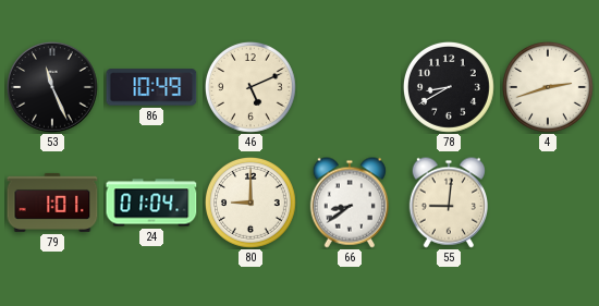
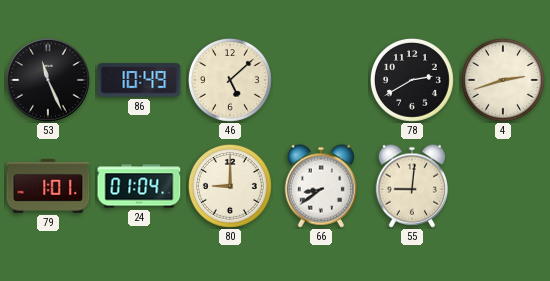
46: 5:11 -> 5:08
78: 8:40 -> 2:40
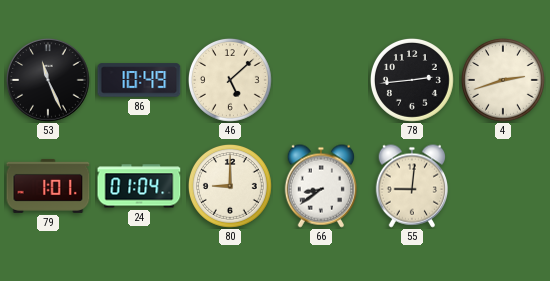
78: 2:40 -> 2:44
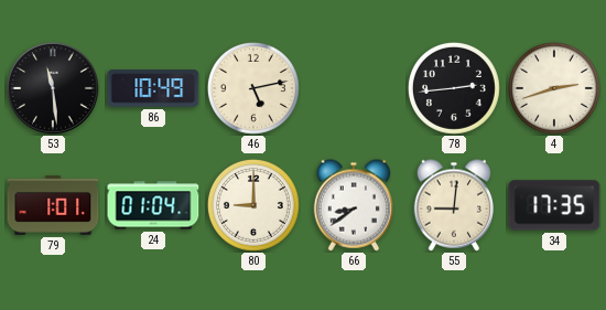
53: 11:26 -> 11:29
46: 5:08 -> 5:13
34: none -> 17:35
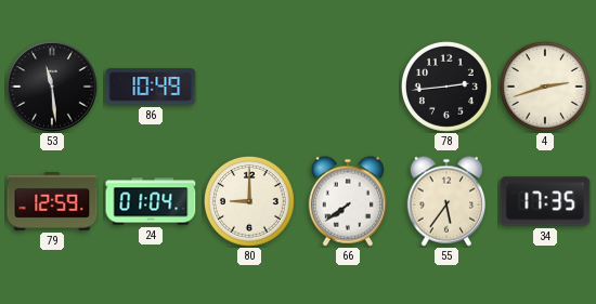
46: 5:13 -> none
79: 1:01 -> 12:59
66: 8:39 -> 7:39
55: 9:01 -> 5:36
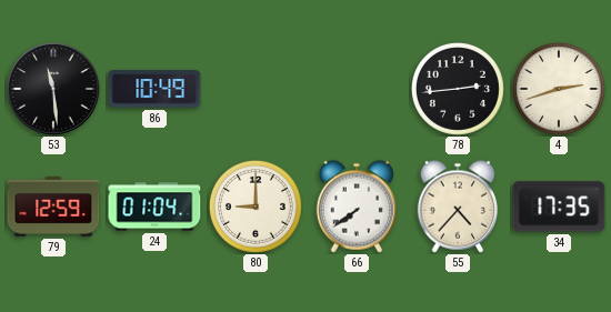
55: 5:36 -> 4:37
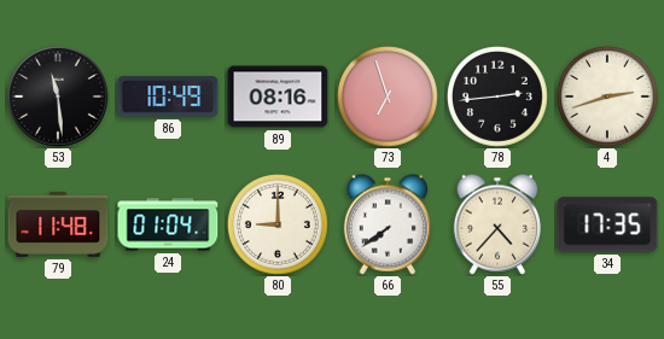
89: none -> 08:16
73: none -> 6:57
79: 12:59 -> 11:48
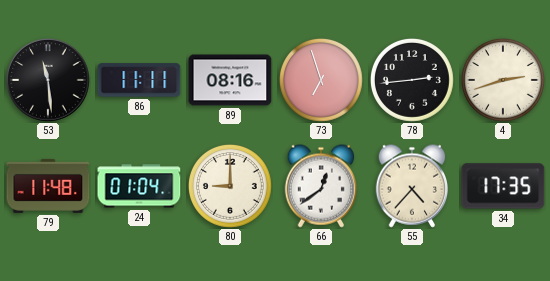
86: 10:49 -> 11:11
66: 7:39 -> 12:39
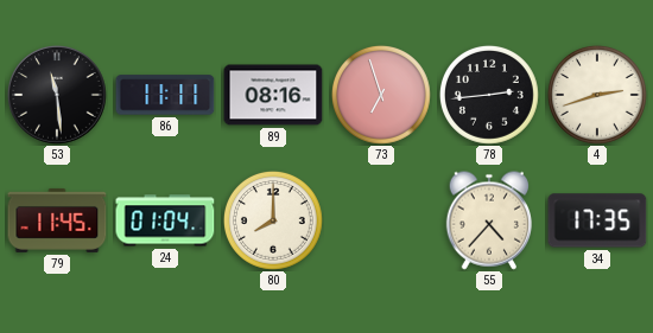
79: 11:48 -> 11:45
80: 9:00 -> 8:00
66: 12:39 -> none
